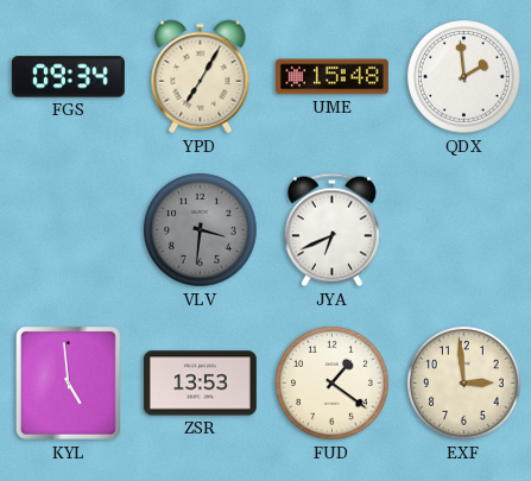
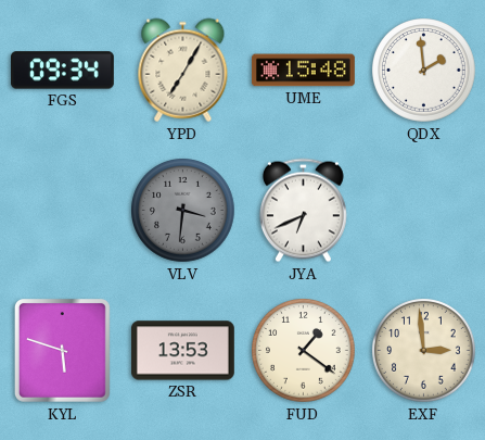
KYL: 4:59 -> 5:48
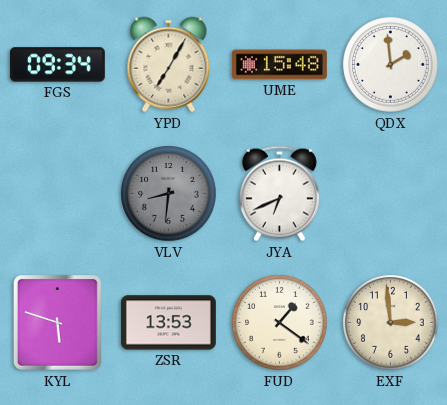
VLV: 3:31 -> 8:31
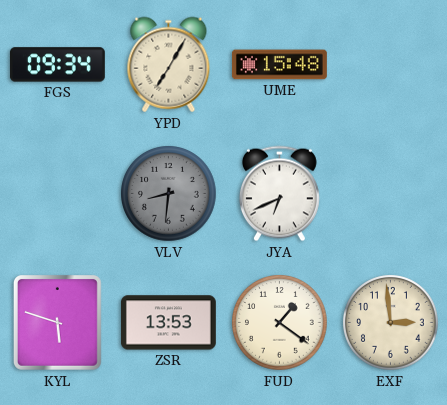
QDX: 1:59 -> none
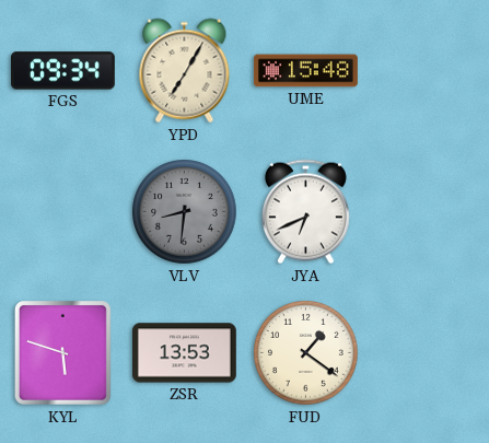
EXF: 2:59 -> none
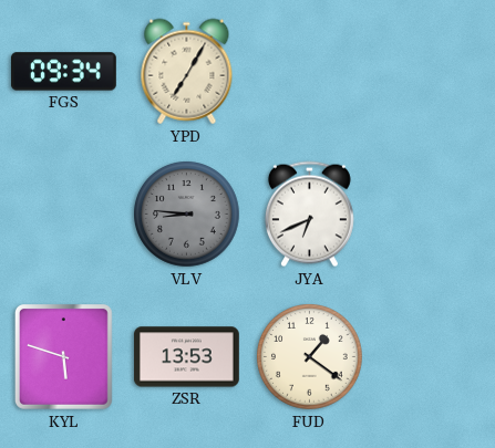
UME: 15:48 -> none
VLV: 8:31 -> 8:46
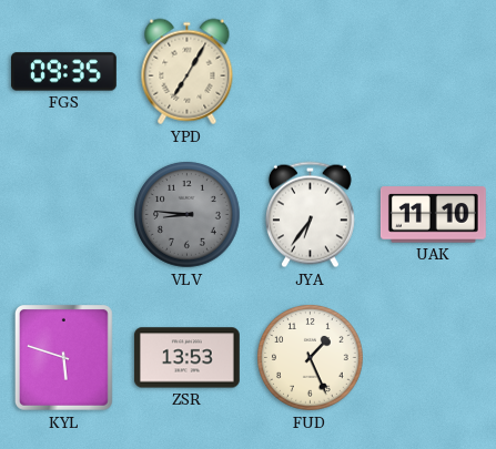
FGS: 09:34 -> 09:35
JYA: 6:41 -> 6:36
UAK: none -> 11:10
FUD: 1:21 -> 1:26
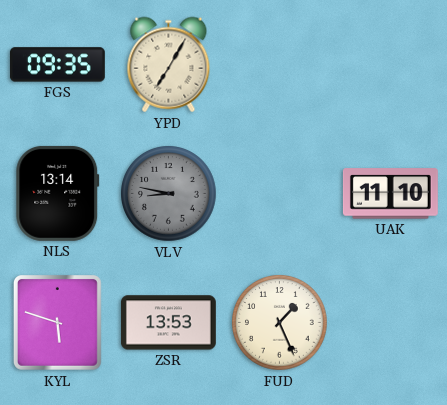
NLS: none -> 13:14
VLV: 8:46 -> 8:47
JYA: 6:36 -> none
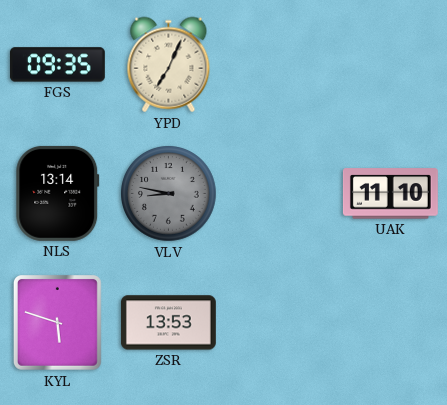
YPD: 7:05 -> 7:04
FUD: 1:26 -> none
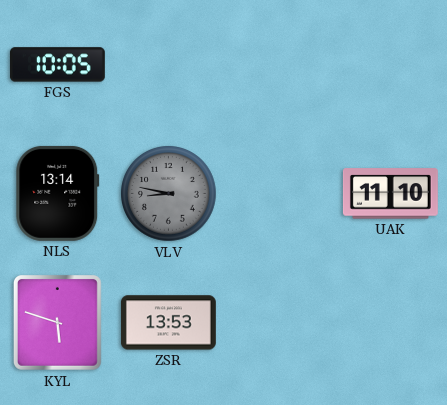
FGS: 09:35 -> 10:05
YPD: 7:04 -> none
